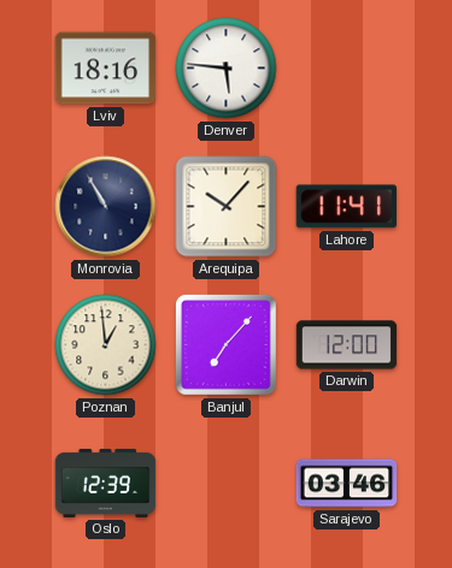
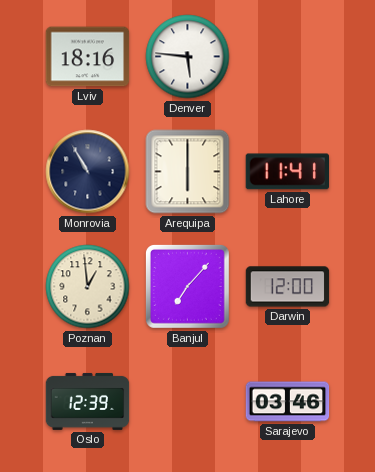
Arequipa: 10:07 -> 6:00
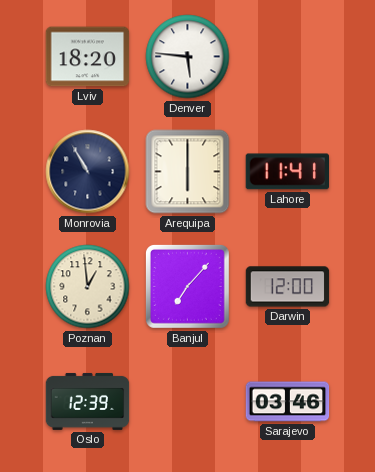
Lviv: 18:16 -> 18:20
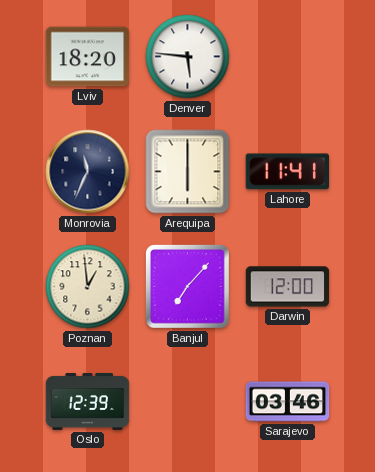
Monrovia: 10:55 -> 11:34
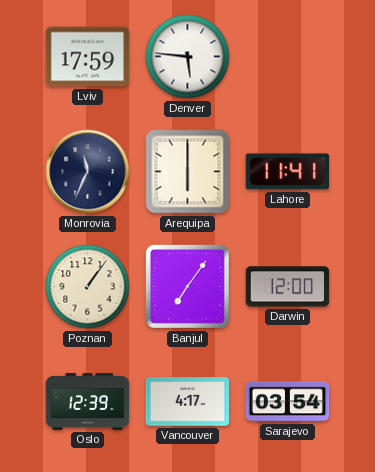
Lviv: 18:20 -> 17:59
Poznan: 12:59 -> 1:06
Banjul: 7:07 -> 7:06
Vancouver: none -> 4:17
Sarajevo: 03:46 -> 03:54
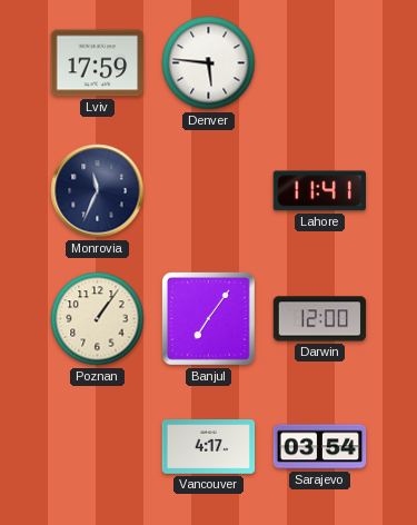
Arequipa: 6:00 -> none
Oslo: 12:39 -> none
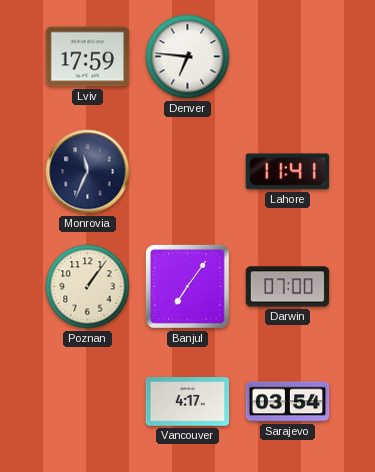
Denver: 5:46 -> 6:46
Darwin: 12:00 -> 07:00
